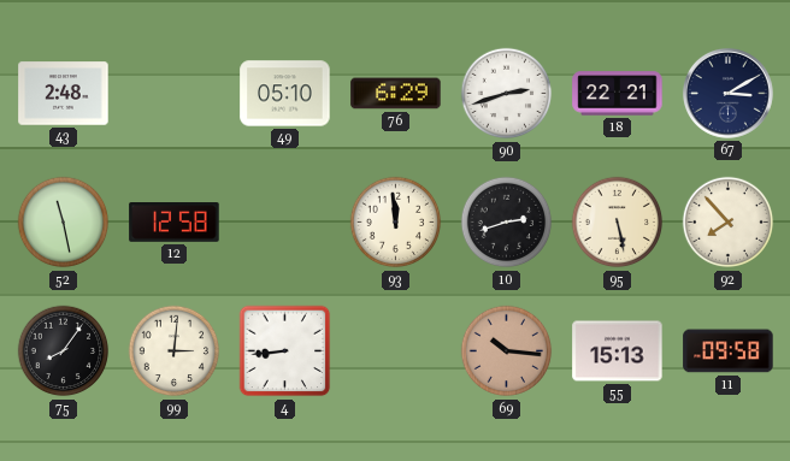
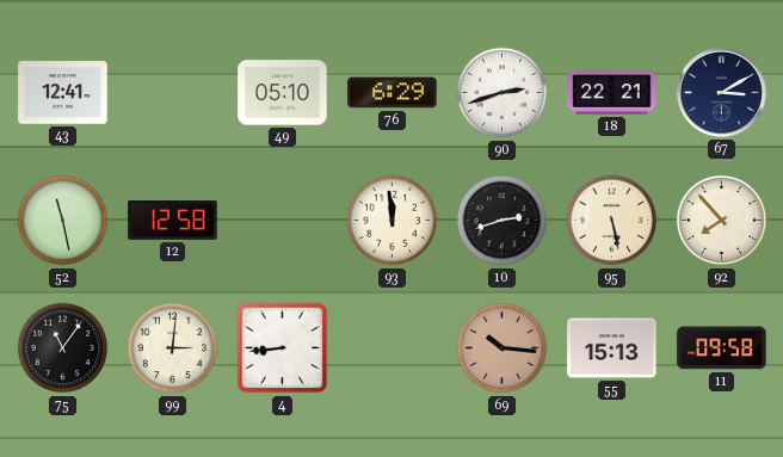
43: 2:48 -> 12:41
75: 8:06 -> 11:06
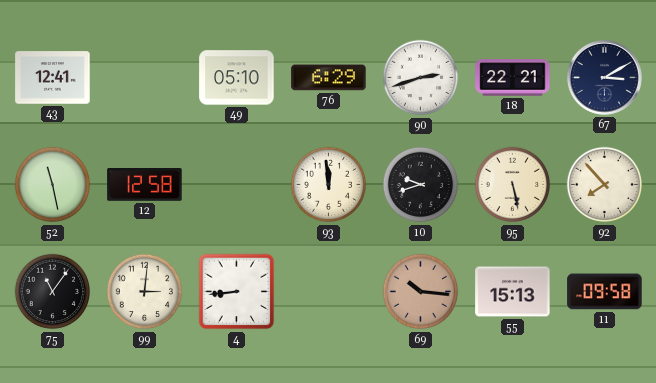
10: 2:42 -> 9:42
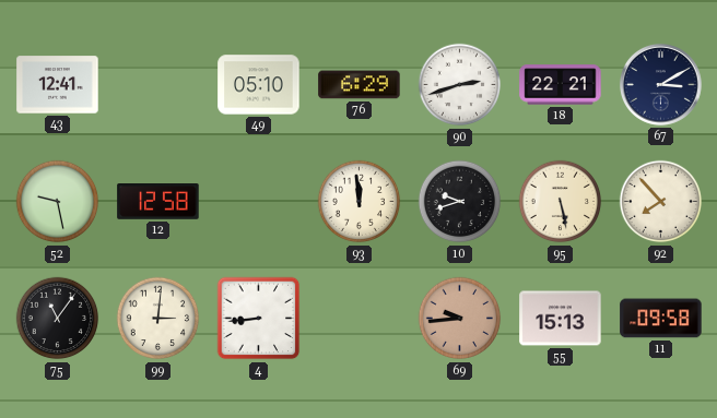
52: 11:28 -> 9:28
69: 10:16 -> 9:44
